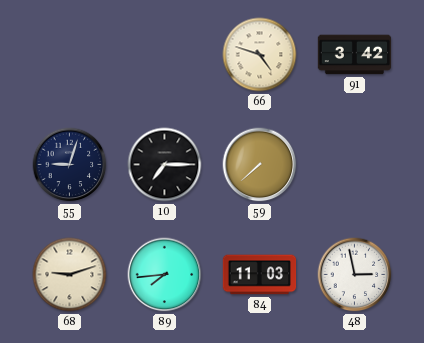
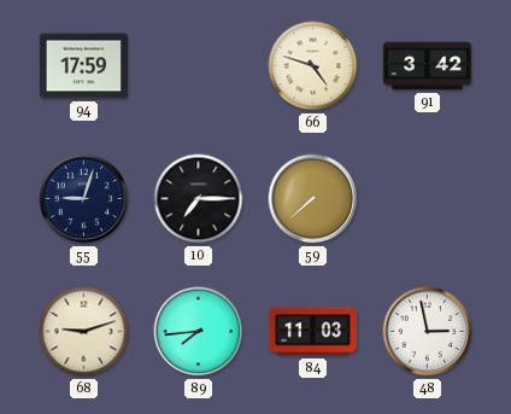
94: none -> 17:59
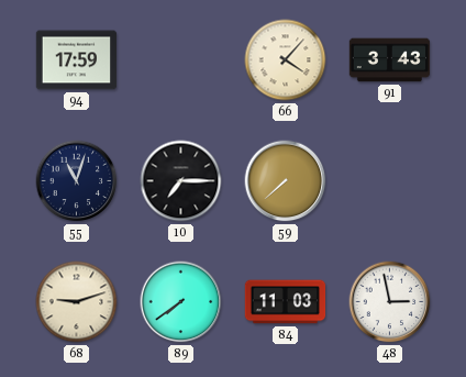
66: 4:48 -> 4:07
91: 3:42 -> 3:43
55: 9:03 -> 11:03
89: 7:44 -> 7:39
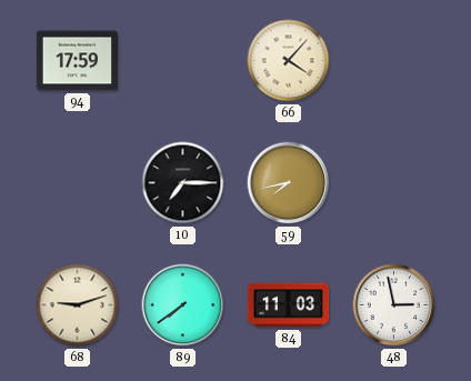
91: 3:43 -> none
55: 11:03 -> none
59: 7:38 -> 7:43
